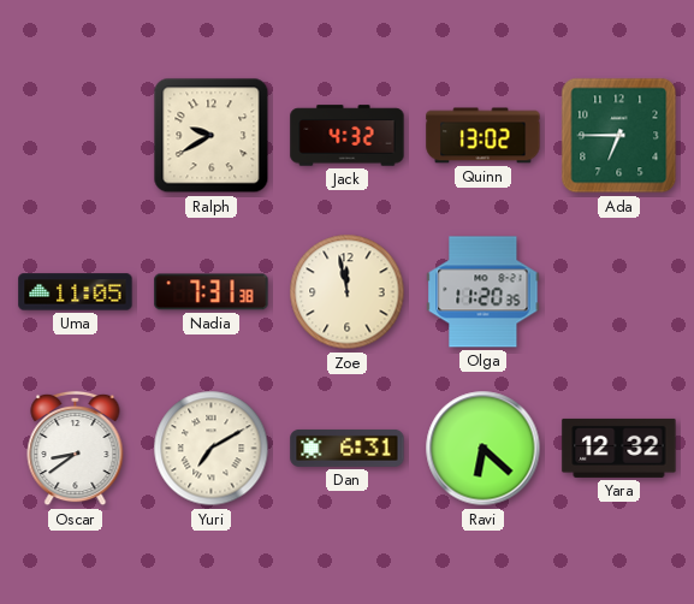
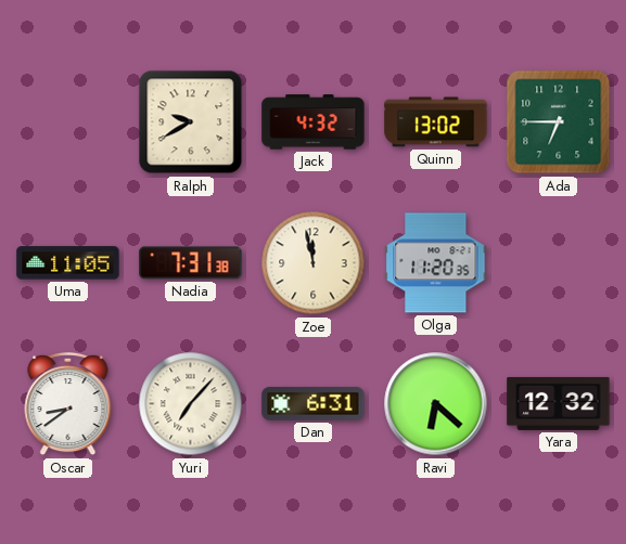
Yuri: 7:10 -> 7:07
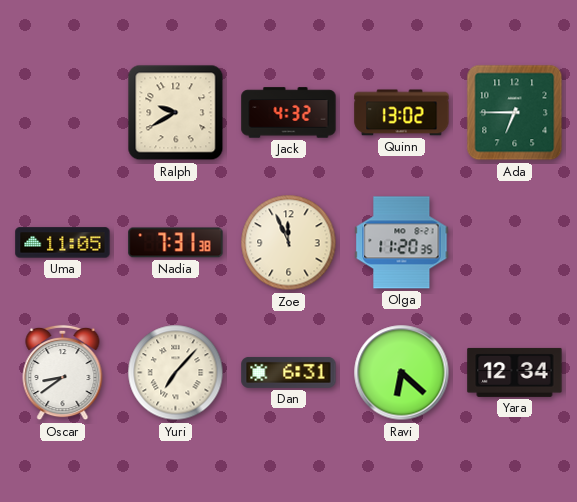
Zoe: 11:58 -> 11:56
Yara: 12:32 -> 12:34
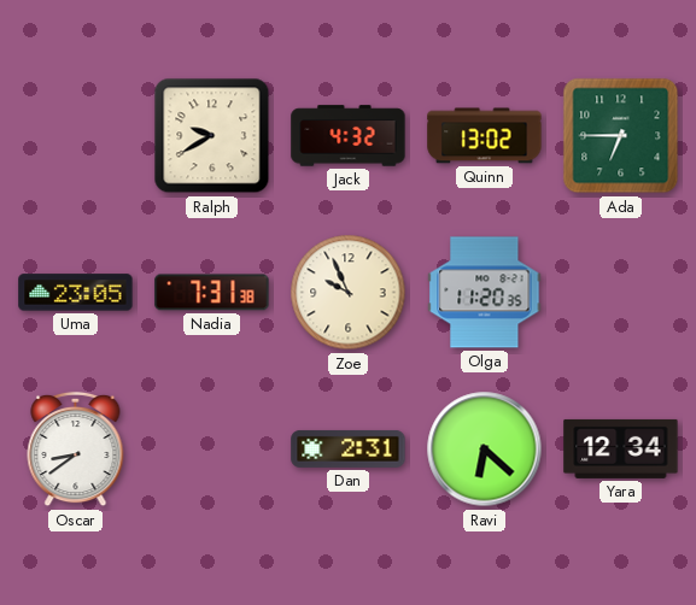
Uma: 11:05 -> 23:05
Zoe: 11:56 -> 9:56
Yuri: 7:07 -> none
Dan: 6:31 -> 2:31
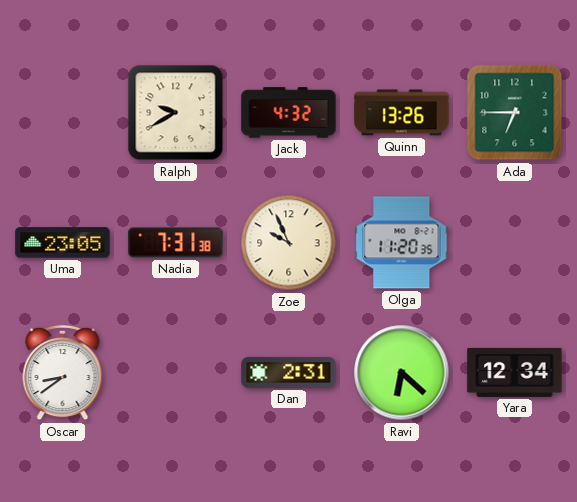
Quinn: 13:02 -> 13:26
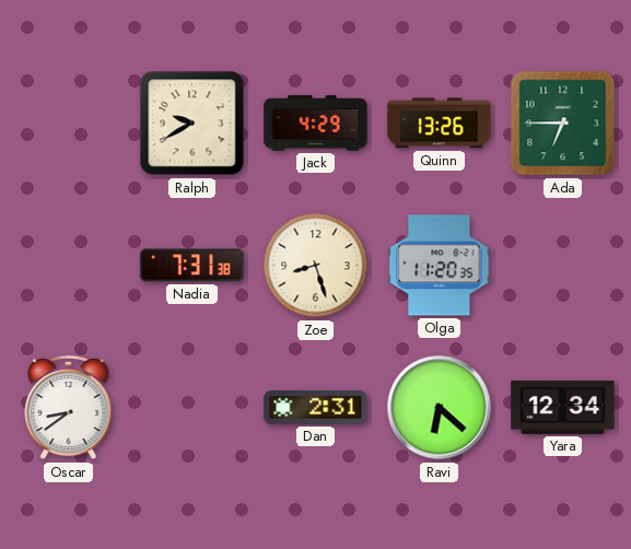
Jack: 4:32 -> 4:29
Uma: 23:05 -> none
Zoe: 9:56 -> 8:27
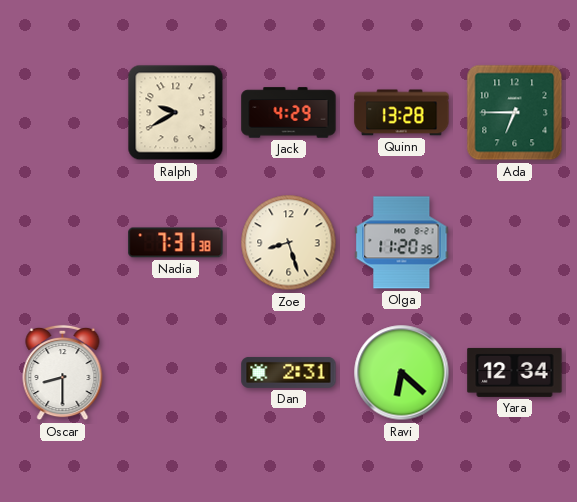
Quinn: 13:26 -> 13:28
Oscar: 8:39 -> 8:30
